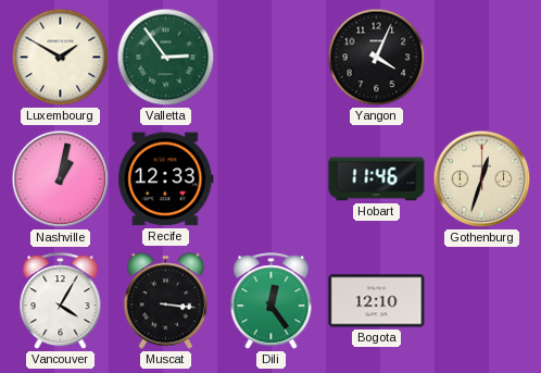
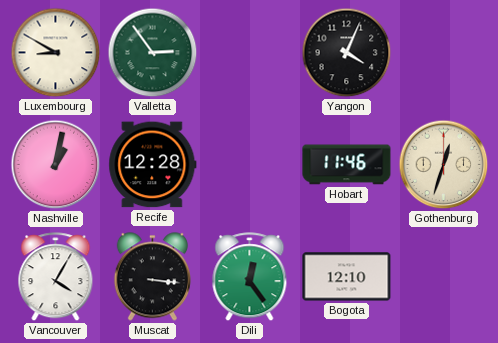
Luxembourg: 1:50 -> 8:50
Recife: 12:33 -> 12:28
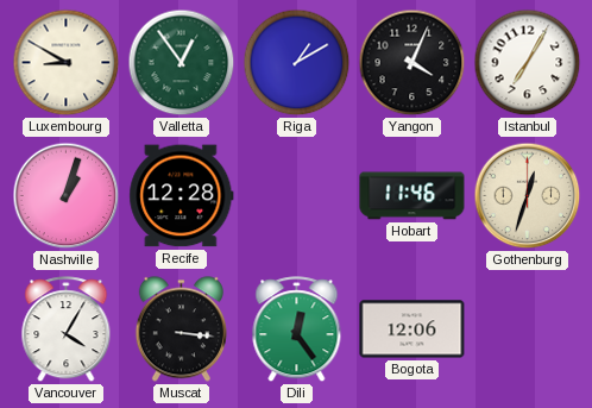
Valletta: 2:54 -> 12:54
Riga: none -> 1:10
Istanbul: none -> 7:05
Nashville: 1:02 -> 1:03
Bogota: 12:10 -> 12:06
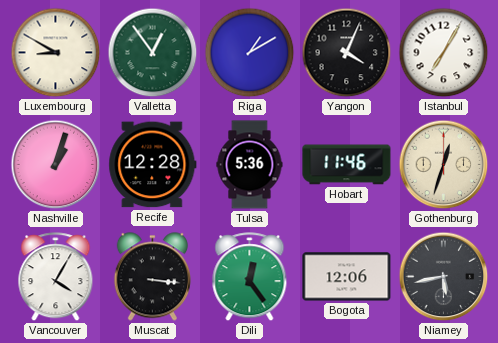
Tulsa: none -> 5:36
Niamey: none -> 5:43
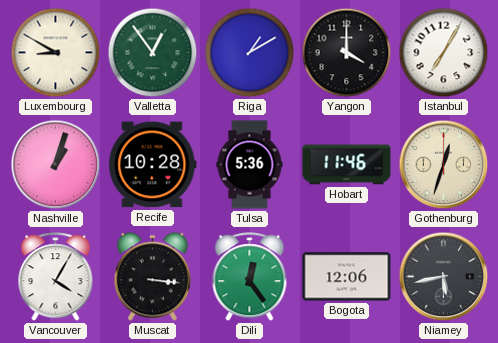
Yangon: 4:04 -> 4:00
Recife: 12:28 -> 10:28
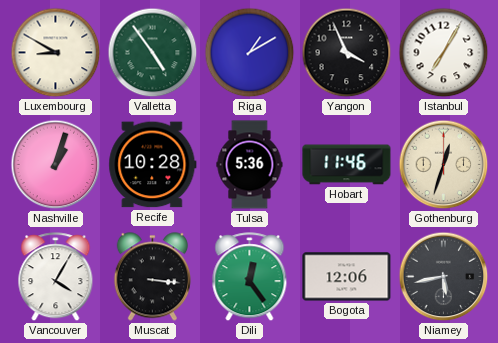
Valletta: 12:54 -> 4:54
Yangon: 4:00 -> 3:56
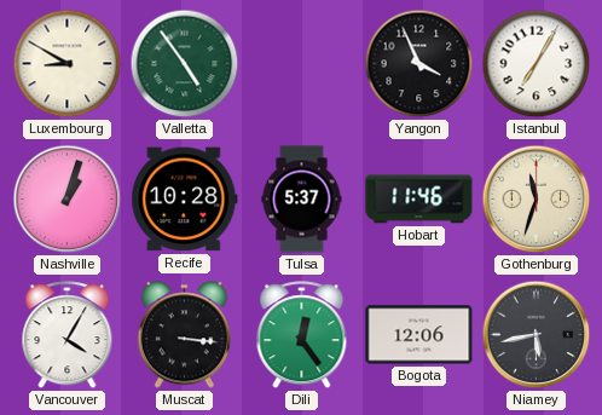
Riga: 1:10 -> none
Tulsa: 5:36 -> 5:37
Gothenburg: 12:33 -> 11:33
